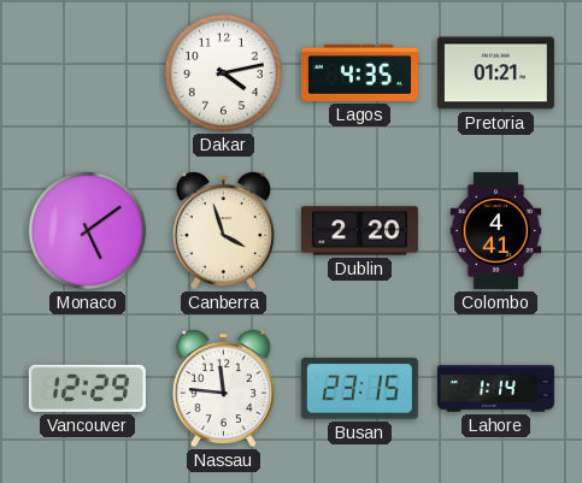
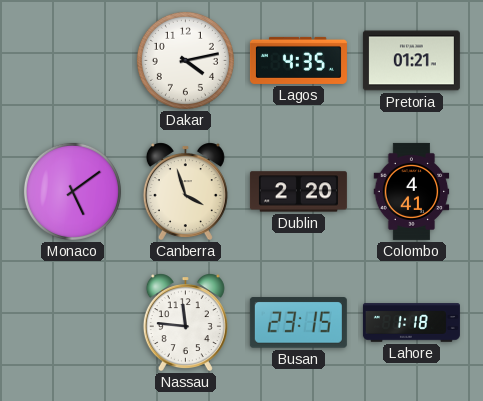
Vancouver: 12:29 -> none
Lahore: 1:14 -> 1:18
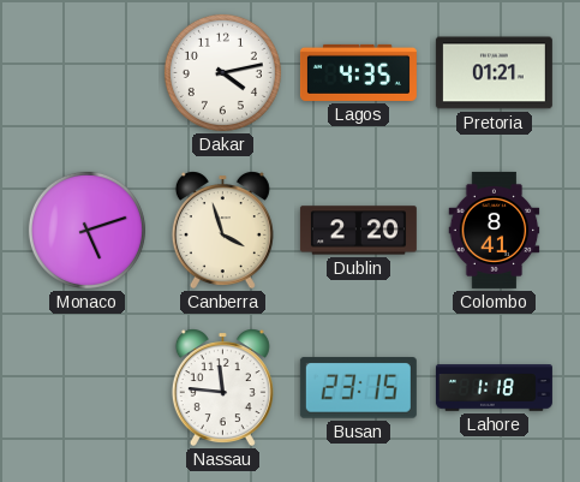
Monaco: 5:09 -> 5:12
Colombo: 4:41 -> 8:41
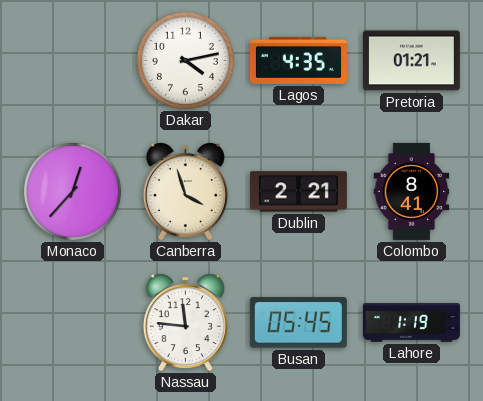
Monaco: 5:12 -> 12:37
Dublin: 2:20 -> 2:21
Busan: 23:15 -> 05:45
Lahore: 1:18 -> 1:19
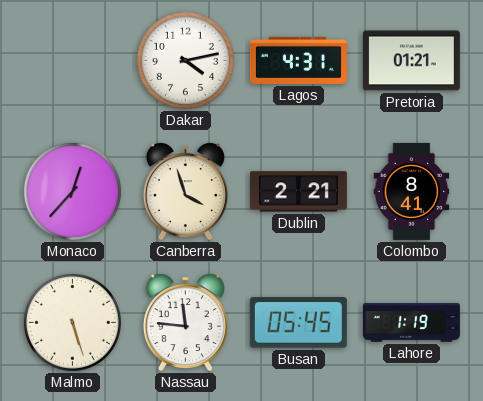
Lagos: 4:35 -> 4:31
Malmo: none -> 5:27
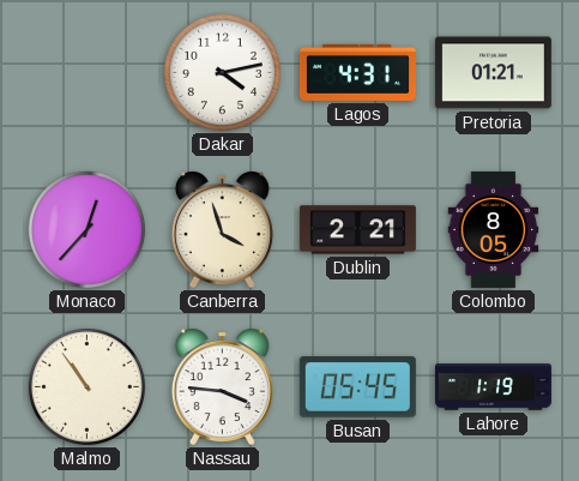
Colombo: 8:41 -> 8:05
Malmo: 5:27 -> 10:54
Nassau: 11:46 -> 3:46
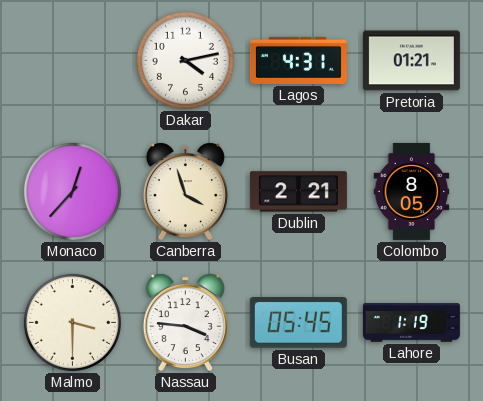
Malmo: 10:54 -> 3:30
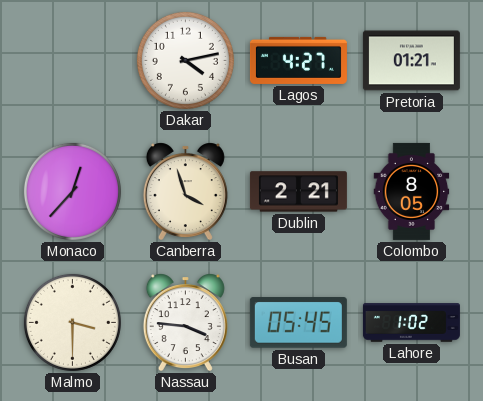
Lagos: 4:31 -> 4:27
Lahore: 1:19 -> 1:02
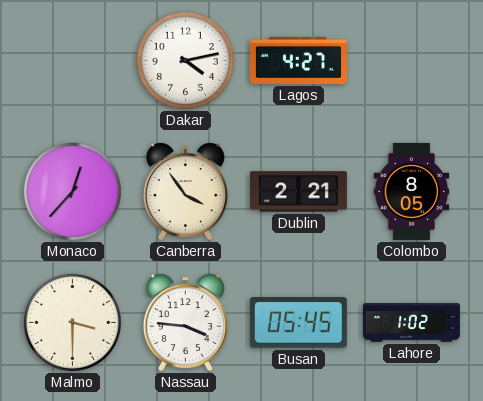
Pretoria: 01:21 -> none
Canberra: 3:57 -> 3:54
